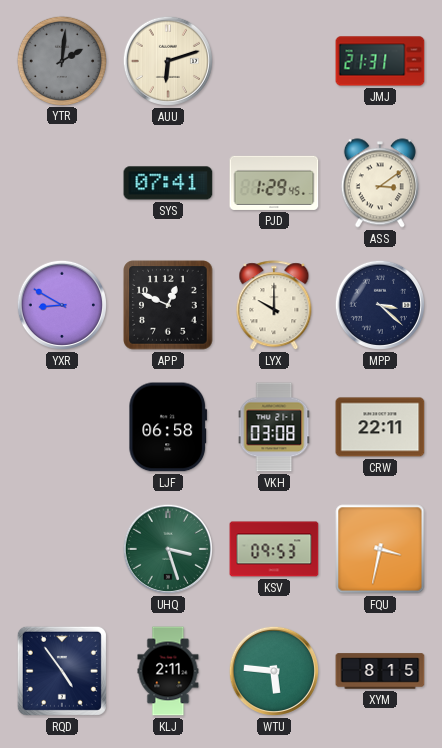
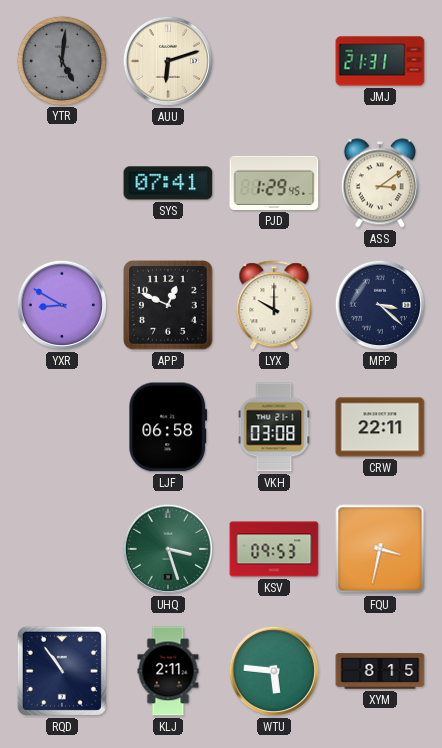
YTR: 2:01 -> 5:01
RQD: 4:54 -> 10:54
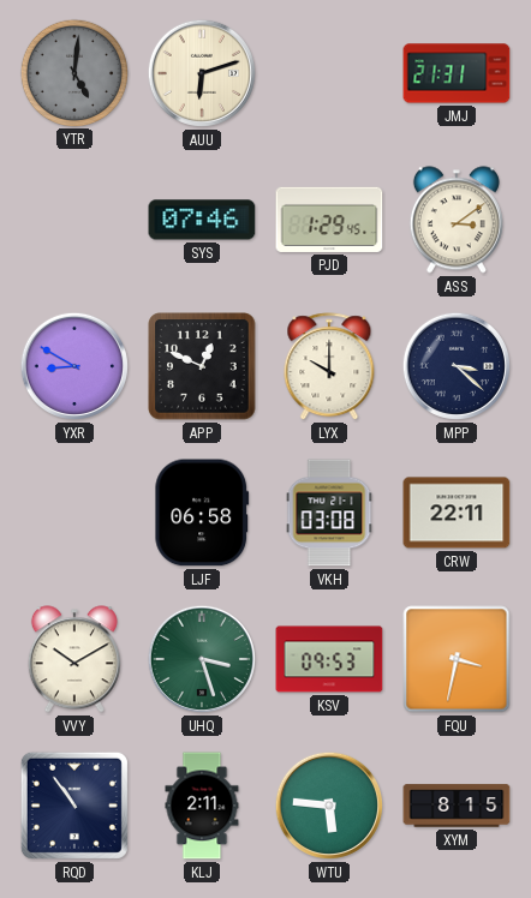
SYS: 07:41 -> 07:46
VVY: none -> 10:10
